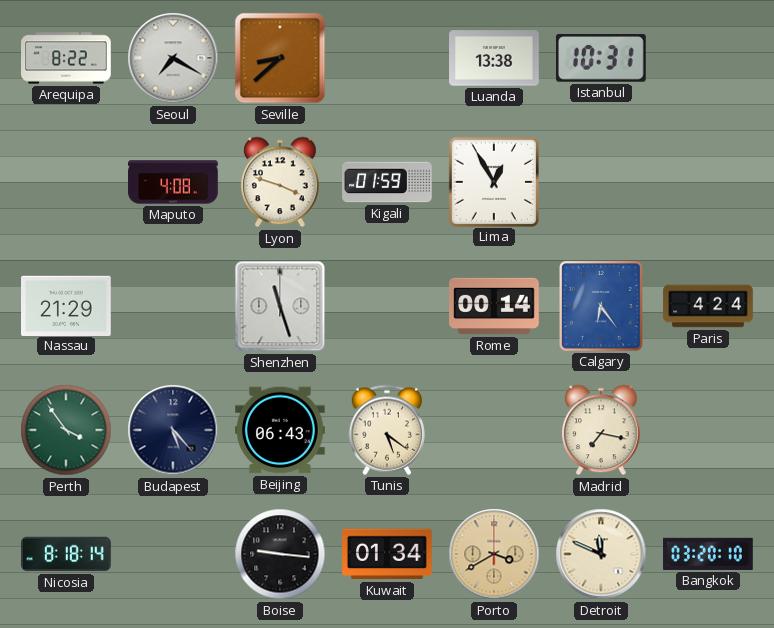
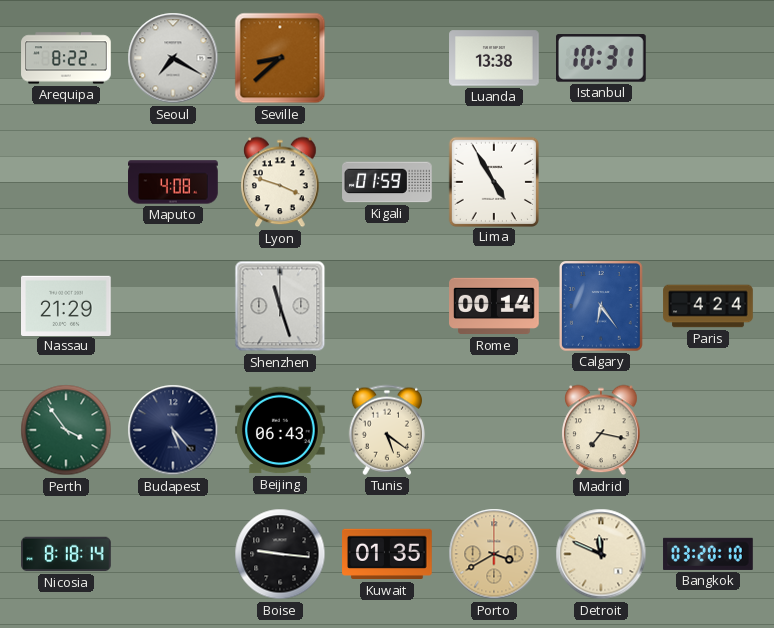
Lima: 12:55 -> 4:55
Kuwait: 01:34 -> 01:35
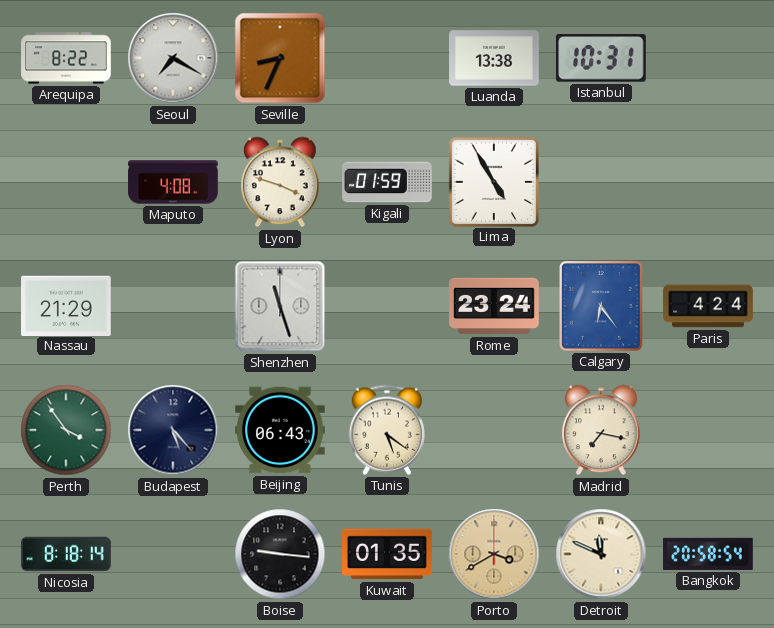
Seville: 8:38 -> 8:34
Rome: 00:14 -> 23:24
Bangkok: 03:20 -> 20:58
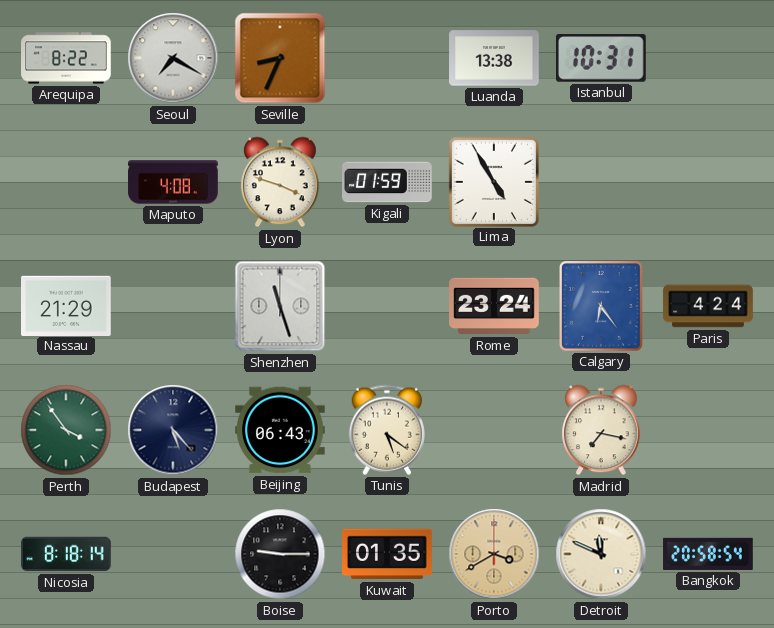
Boise: 9:16 -> 9:15
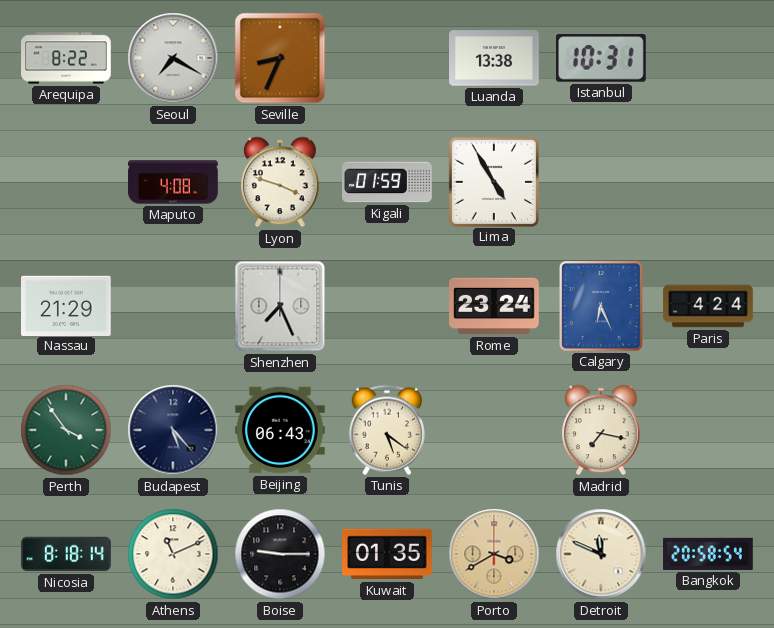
Shenzhen: 11:27 -> 7:26
Calgary: 6:24 -> 6:26
Athens: none -> 11:11
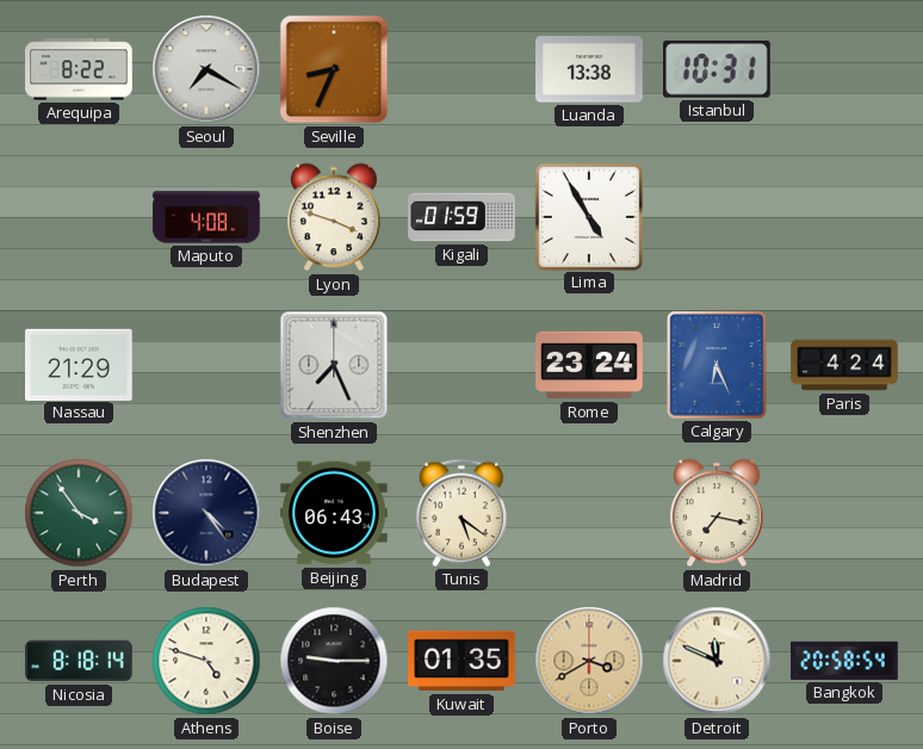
Budapest: 5:23 -> 4:24
Athens: 11:11 -> 4:48
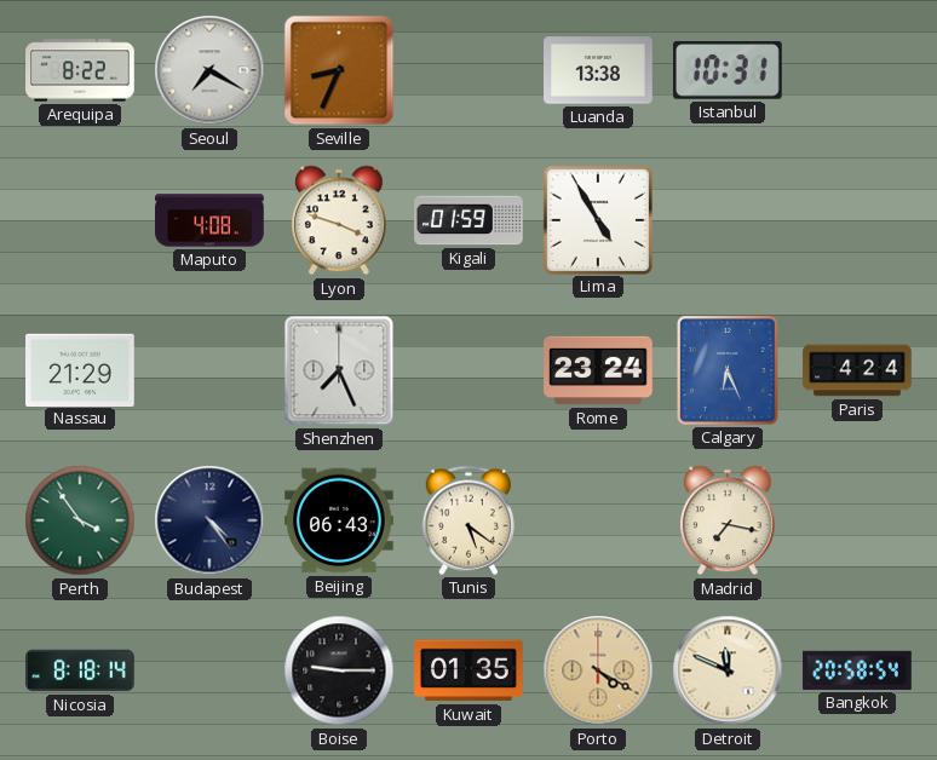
Athens: 4:48 -> none
Porto: 3:40 -> 4:20
